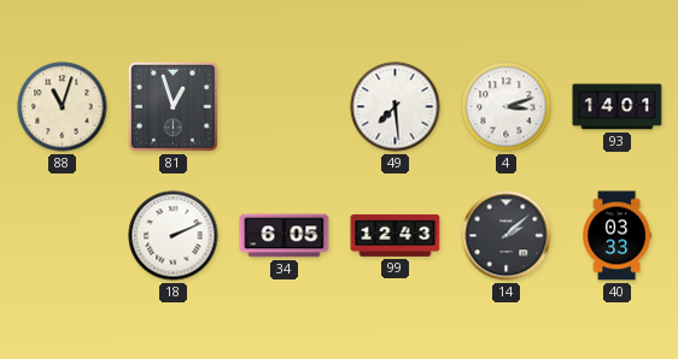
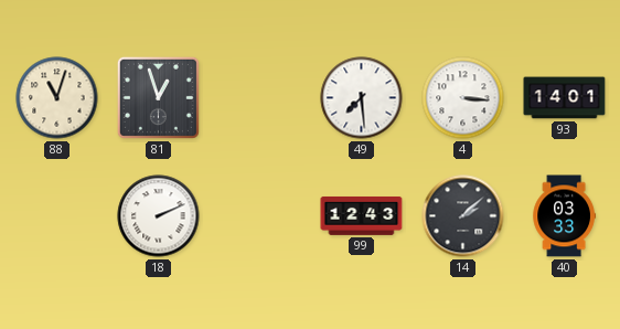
4: 3:12 -> 3:16
34: 6:05 -> none
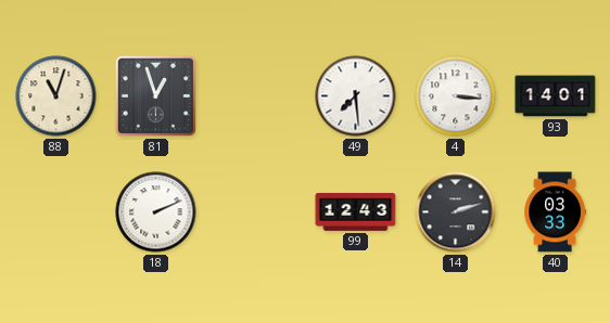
14: 2:08 -> 2:12
